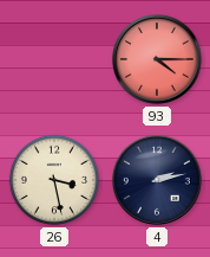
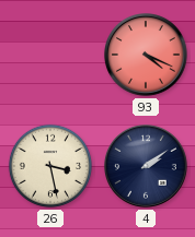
93: 4:15 -> 4:19
4: 2:13 -> 2:09
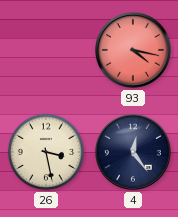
93: 4:19 -> 4:17
4: 2:09 -> 12:24
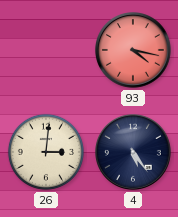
26: 3:28 -> 3:01
4: 12:24 -> 5:24
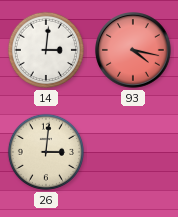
14: none -> 3:01
4: 5:24 -> none
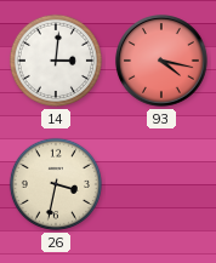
26: 3:01 -> 3:32
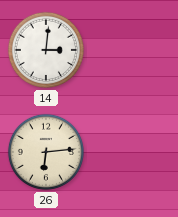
93: 4:17 -> none
26: 3:32 -> 6:14
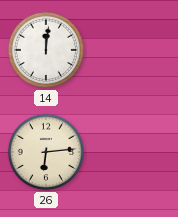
14: 3:01 -> 12:01
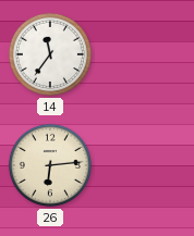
14: 12:01 -> 11:36
